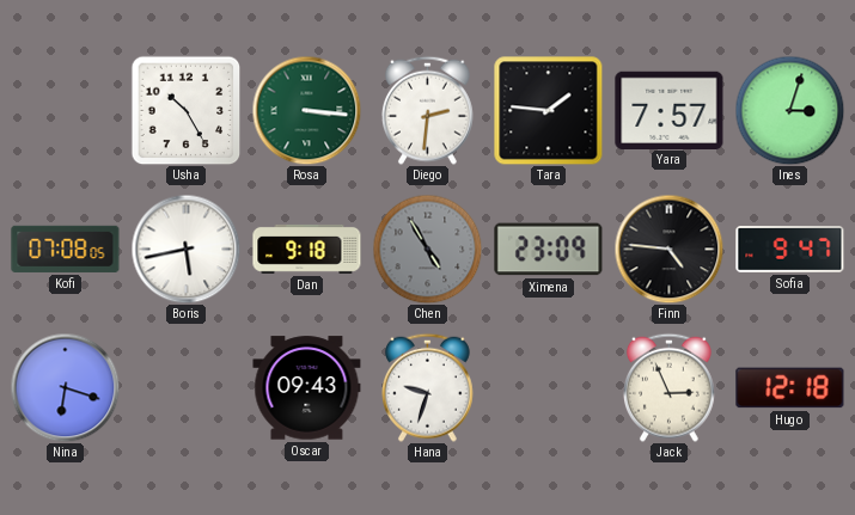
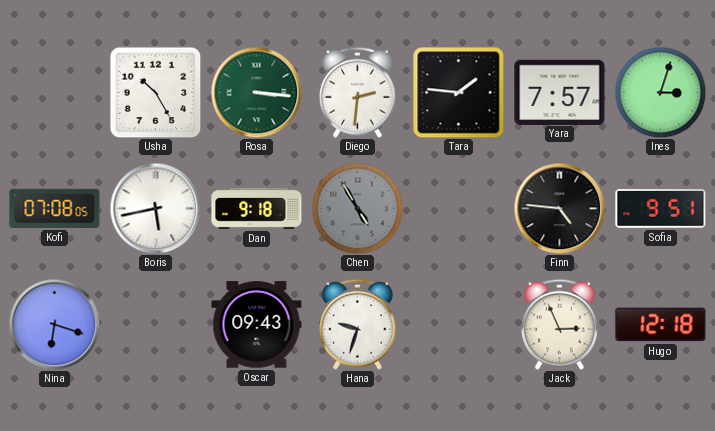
Ximena: 23:09 -> none
Sofia: 9:47 -> 9:51
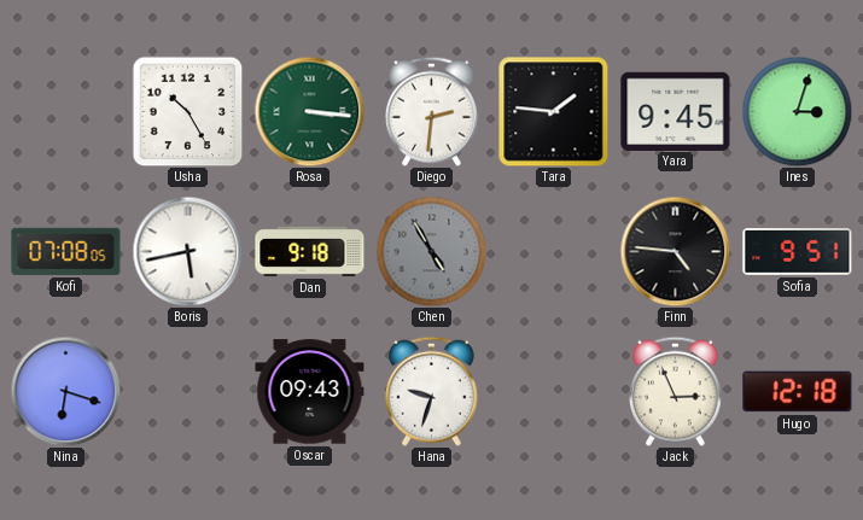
Yara: 7:57 -> 9:45
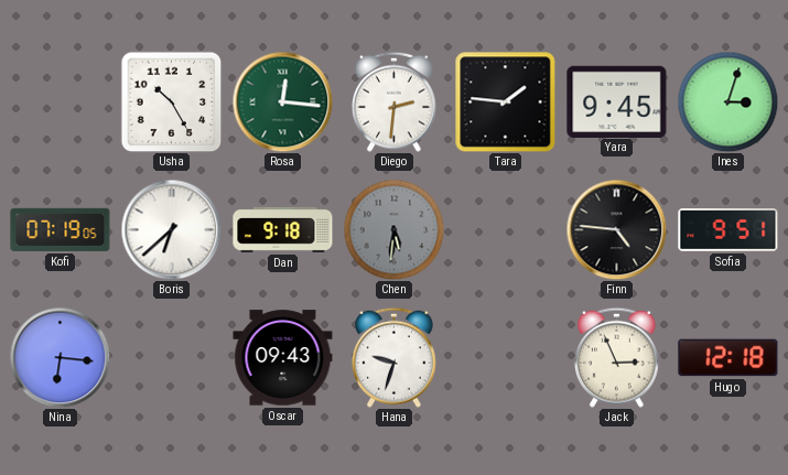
Rosa: 3:16 -> 12:16
Kofi: 07:08 -> 07:19
Boris: 5:43 -> 6:38
Chen: 4:55 -> 5:31
Nina: 6:18 -> 6:16
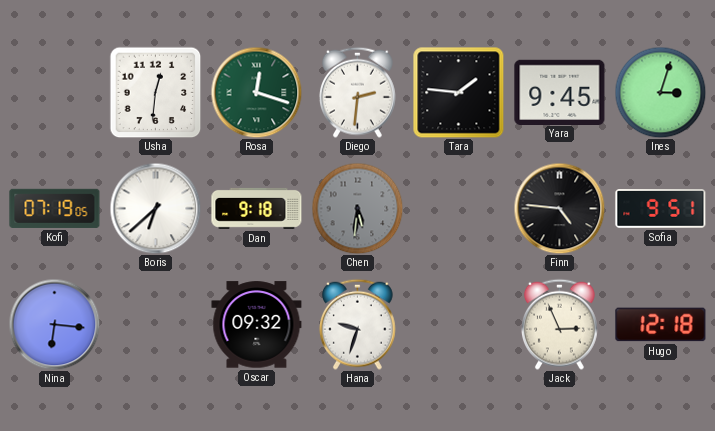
Usha: 10:25 -> 12:31
Rosa: 12:16 -> 12:18
Oscar: 09:43 -> 09:32
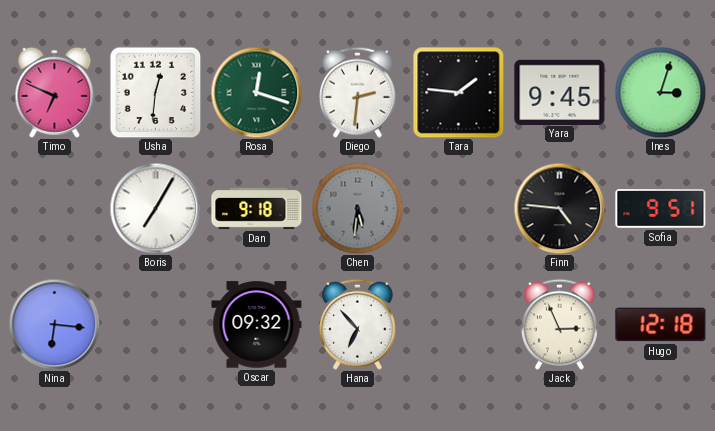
Timo: none -> 6:49
Kofi: 07:19 -> none
Boris: 6:38 -> 7:05
Hana: 9:33 -> 6:53
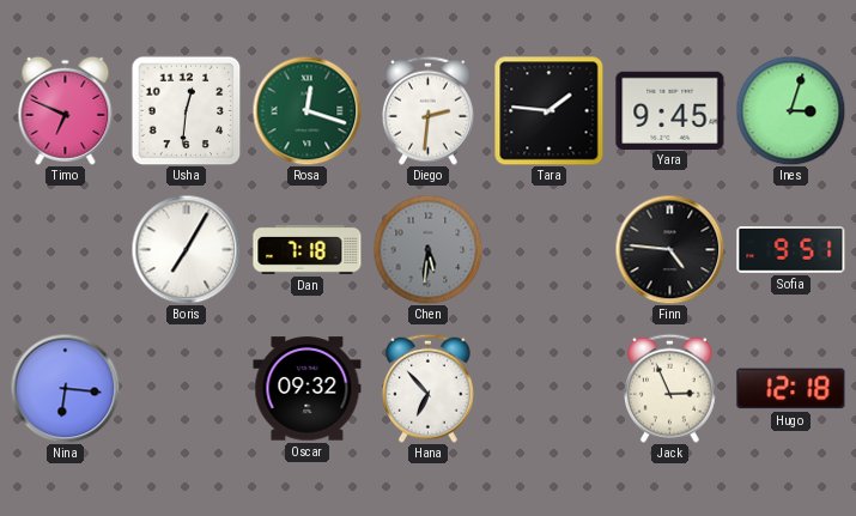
Dan: 9:18 -> 7:18
